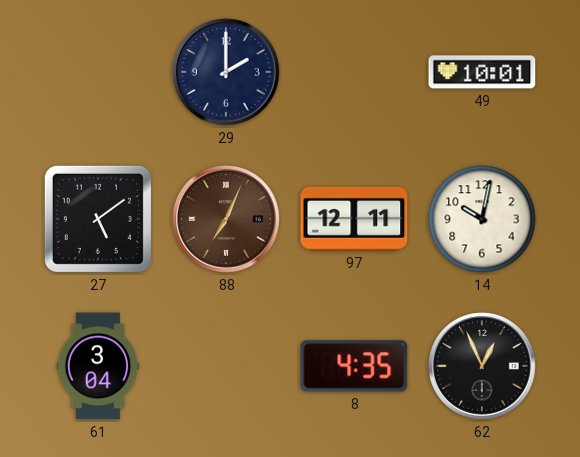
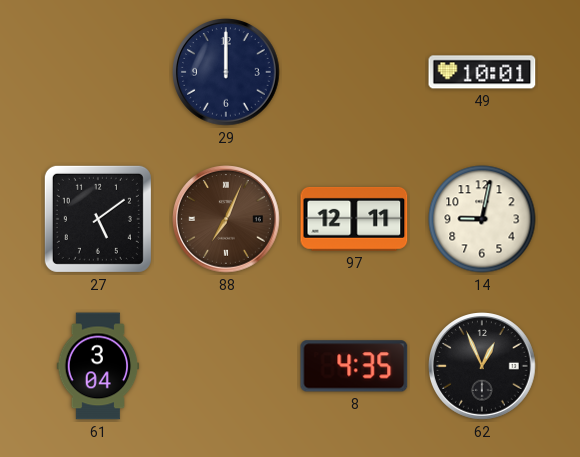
29: 2:00 -> 12:00
14: 10:02 -> 9:02
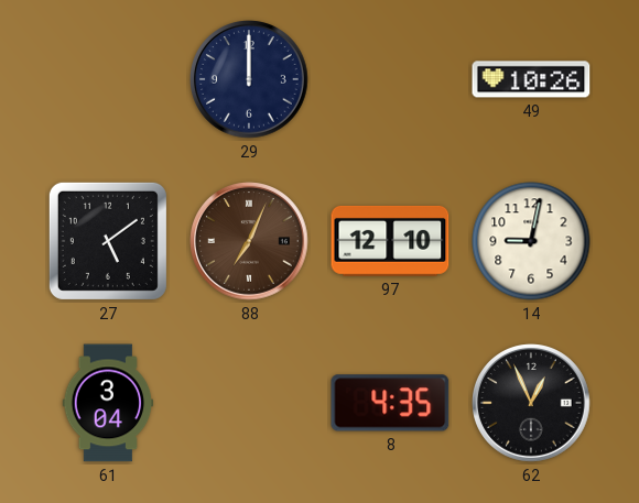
49: 10:01 -> 10:26
97: 12:11 -> 12:10
